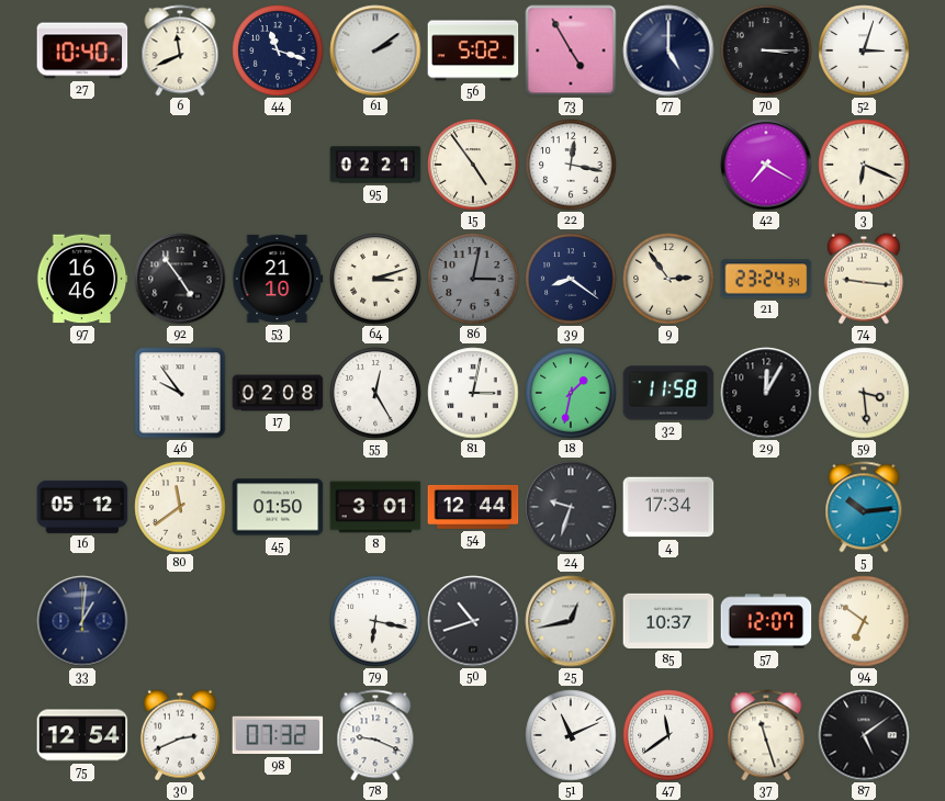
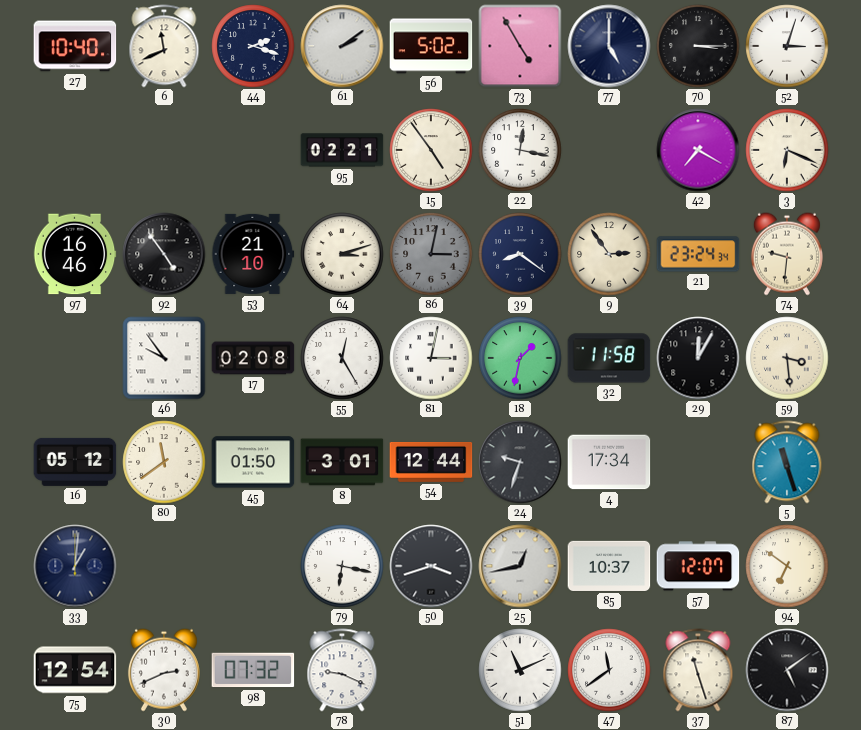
44: 11:18 -> 2:18
74: 9:16 -> 9:31
5: 10:14 -> 11:27
50: 10:42 -> 3:42
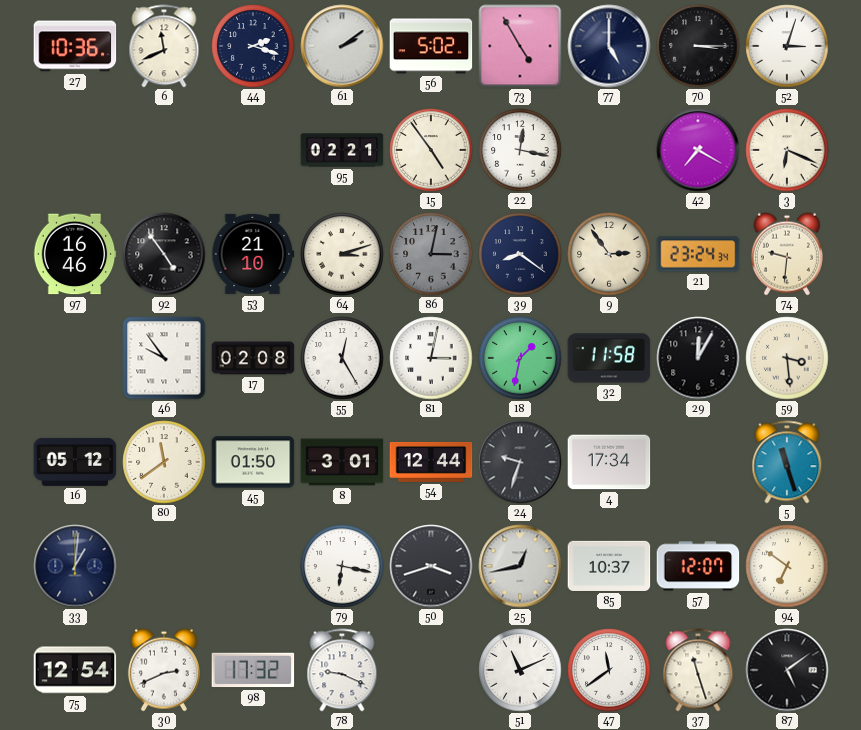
27: 10:40 -> 10:36
98: 07:32 -> 17:32
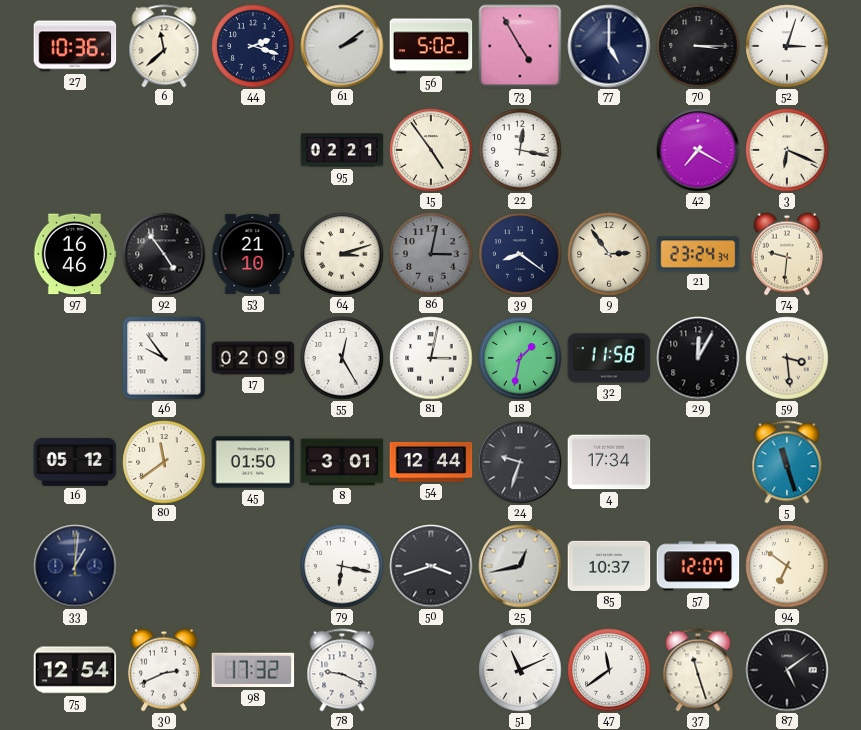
6: 11:41 -> 11:38
17: 02:08 -> 02:09
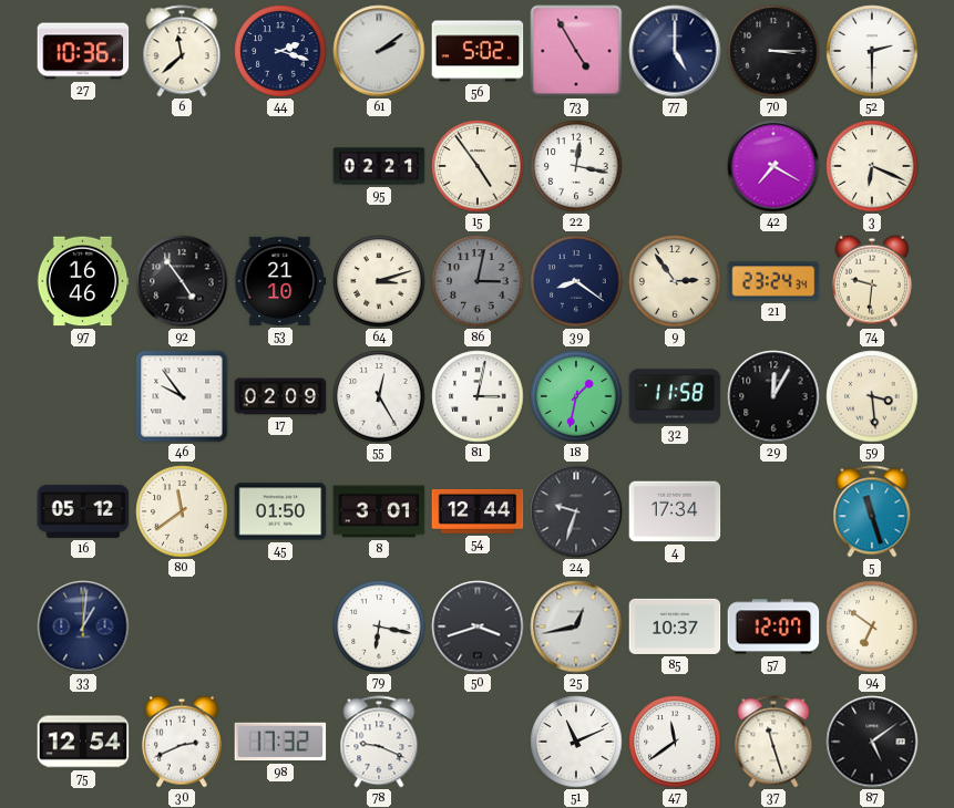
52: 3:03 -> 2:30
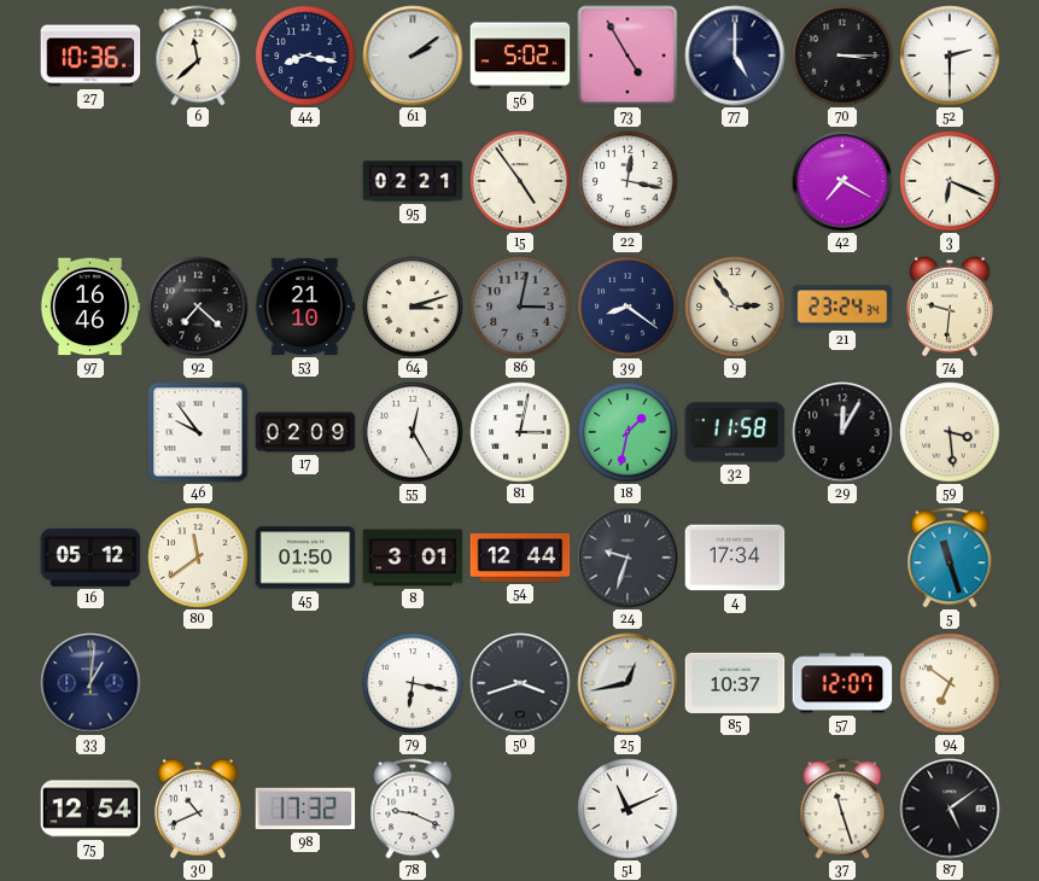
44: 2:18 -> 8:17
92: 4:54 -> 7:22
30: 2:41 -> 10:41
47: 11:39 -> none
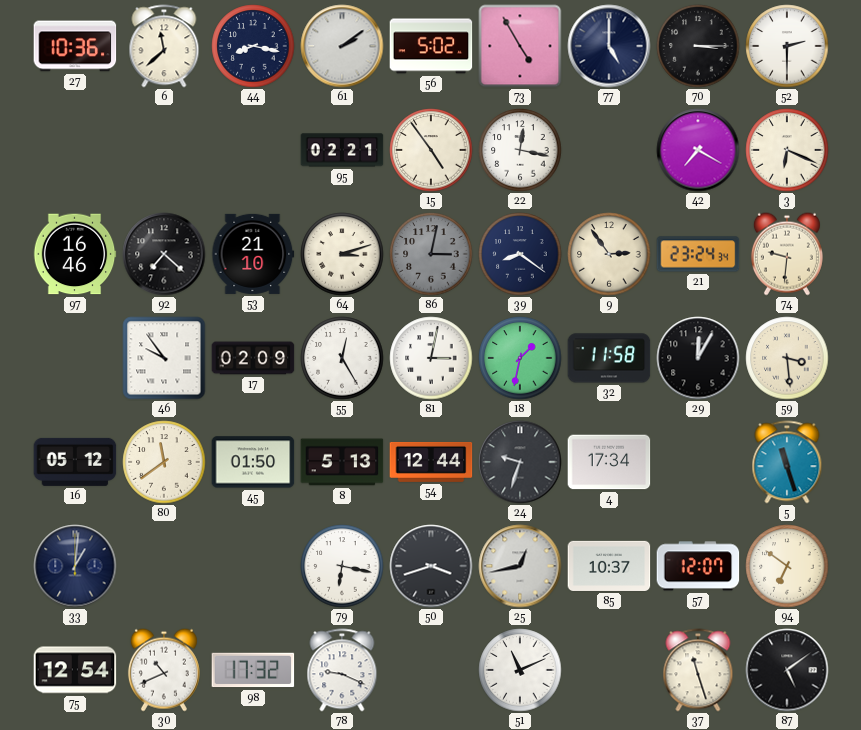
8: 3:01 -> 5:13
